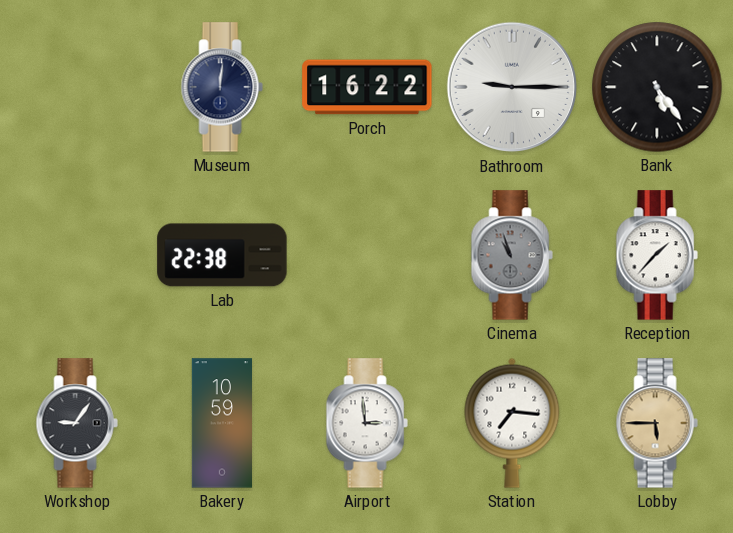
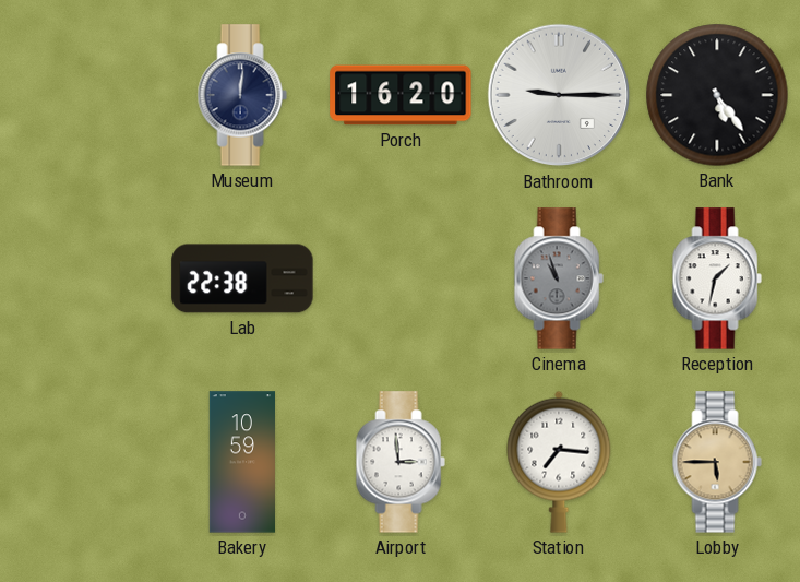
Porch: 16:22 -> 16:20
Reception: 1:37 -> 1:32
Workshop: 9:06 -> none
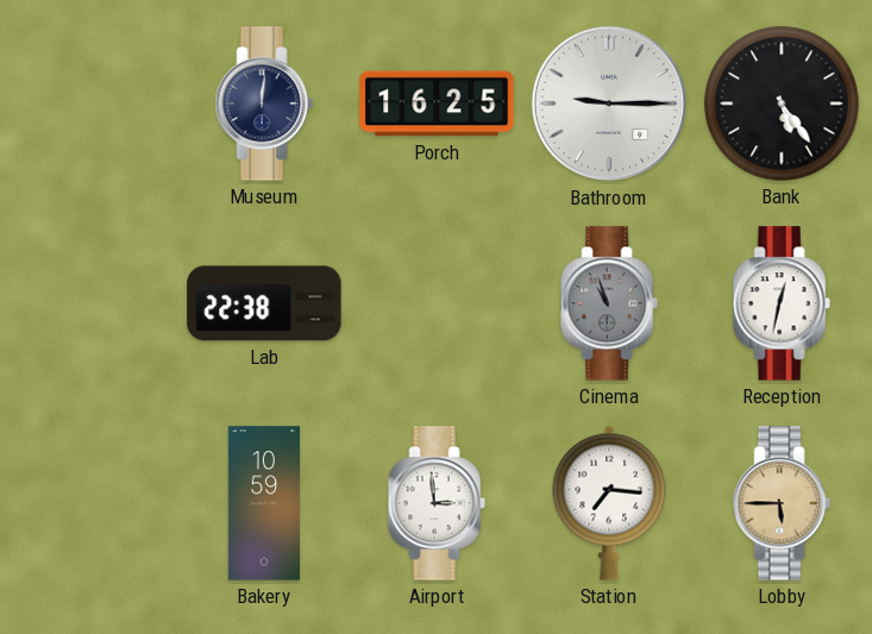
Porch: 16:20 -> 16:25
Reception: 1:32 -> 12:32
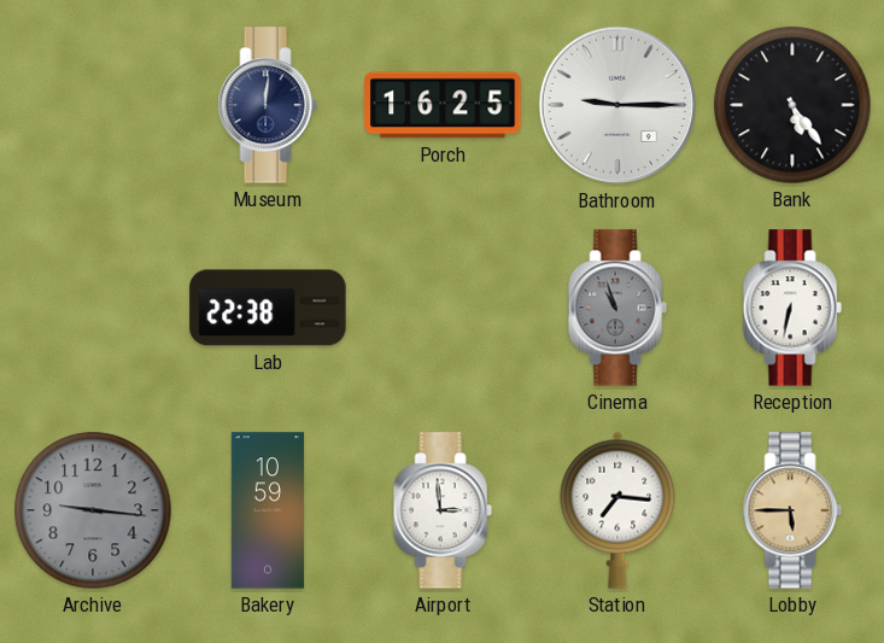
Reception: 12:32 -> 6:32
Archive: none -> 9:16
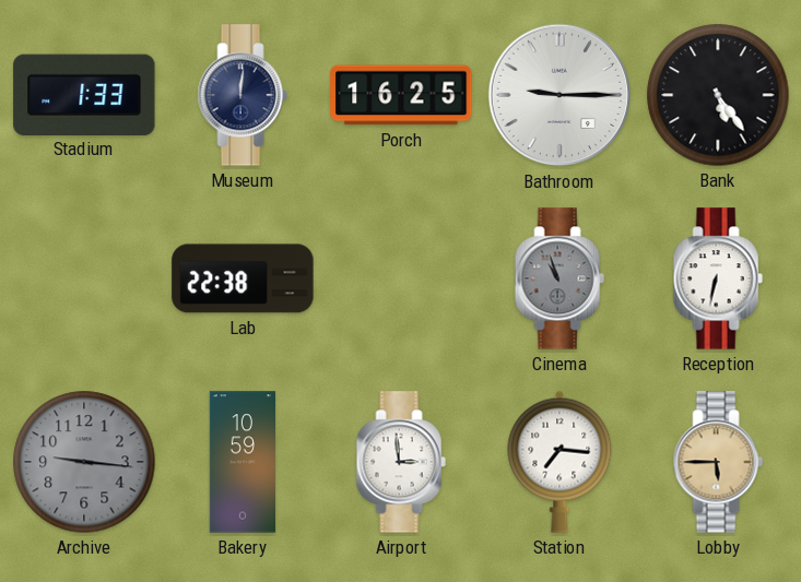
Stadium: none -> 1:33
